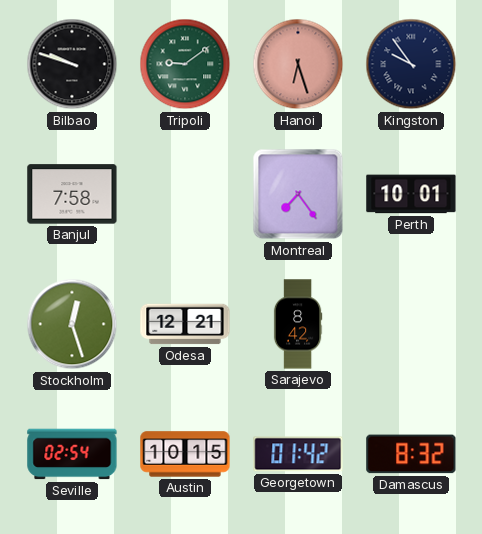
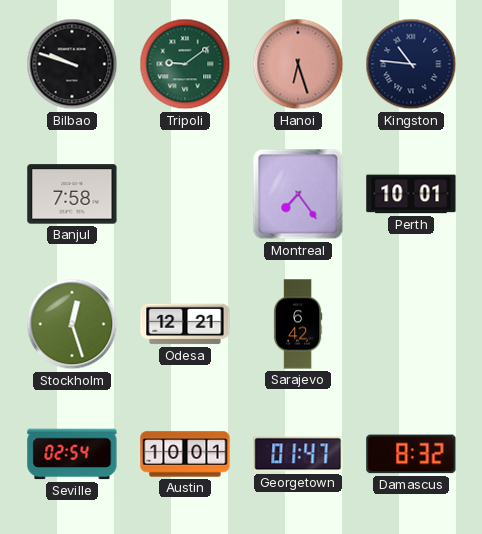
Kingston: 9:54 -> 10:46
Sarajevo: 8:42 -> 6:42
Austin: 10:15 -> 10:01
Georgetown: 01:42 -> 01:47
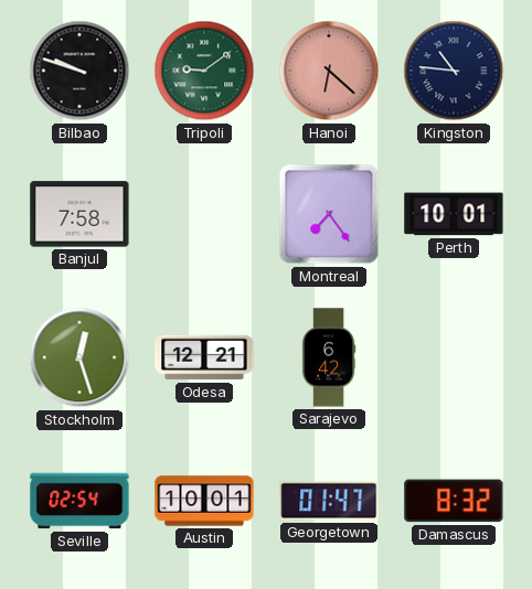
Hanoi: 6:27 -> 6:22
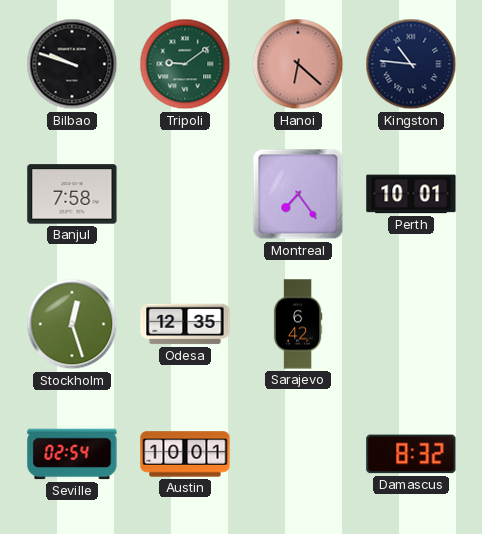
Odesa: 12:21 -> 12:35
Georgetown: 01:47 -> none
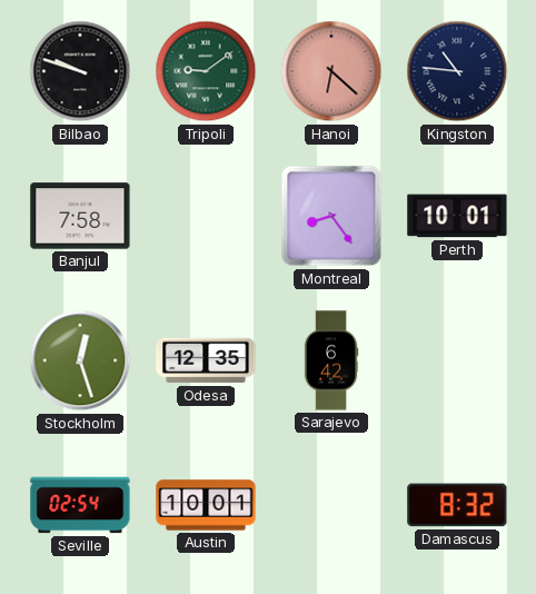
Montreal: 7:24 -> 8:24
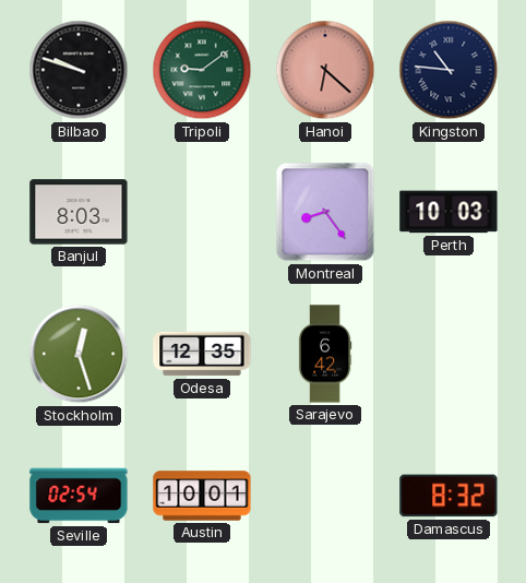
Banjul: 7:58 -> 8:03
Perth: 10:01 -> 10:03
